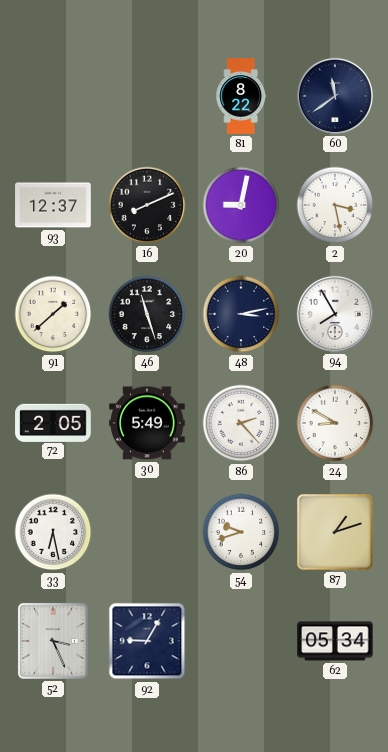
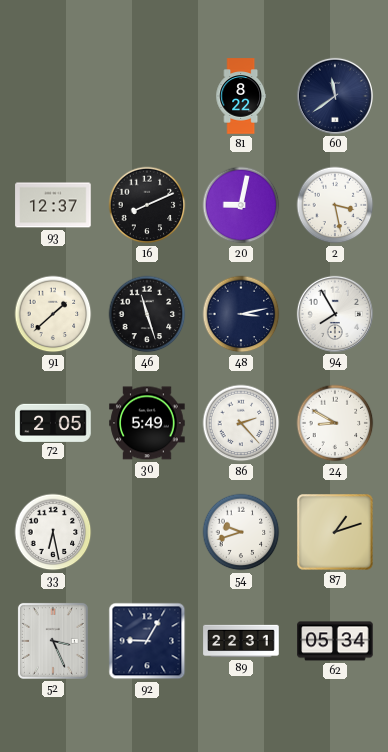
89: none -> 22:31
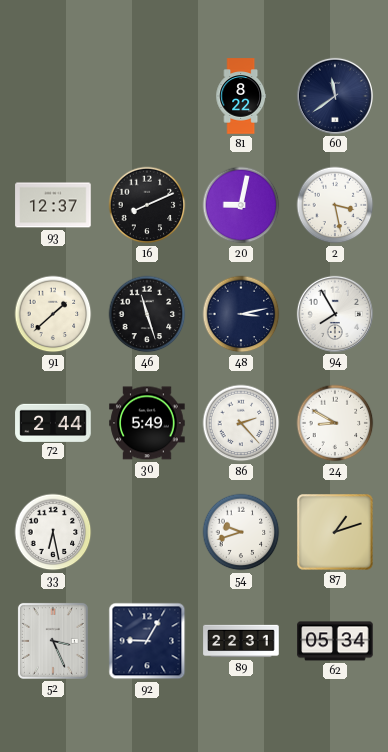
72: 2:05 -> 2:44
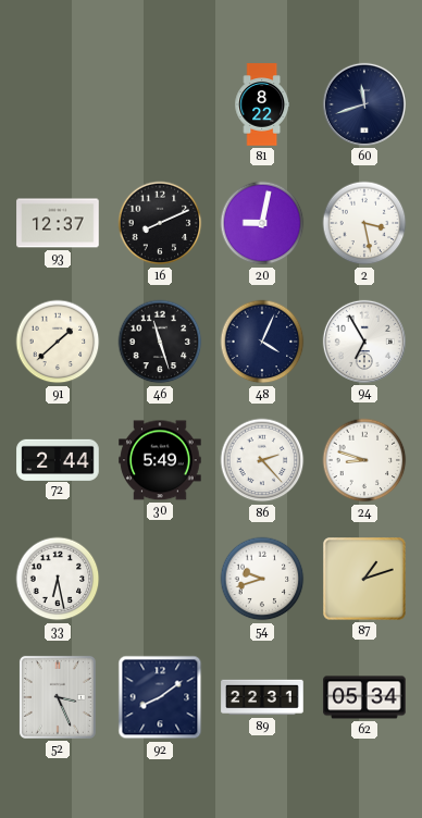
60: 11:39 -> 11:42
48: 3:13 -> 4:04
94: 7:55 -> 6:55
24: 8:50 -> 8:48
92: 9:05 -> 8:09
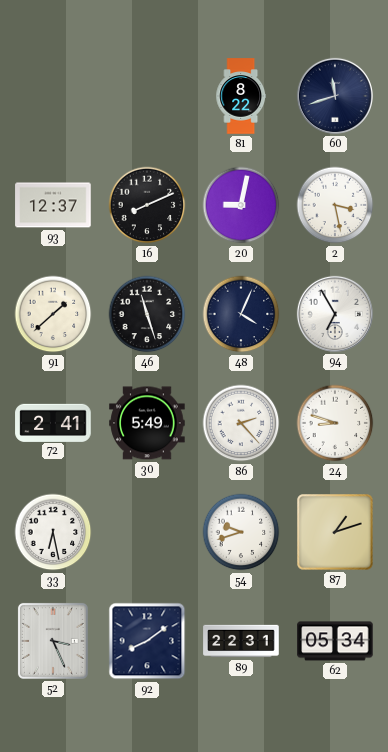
72: 2:44 -> 2:41
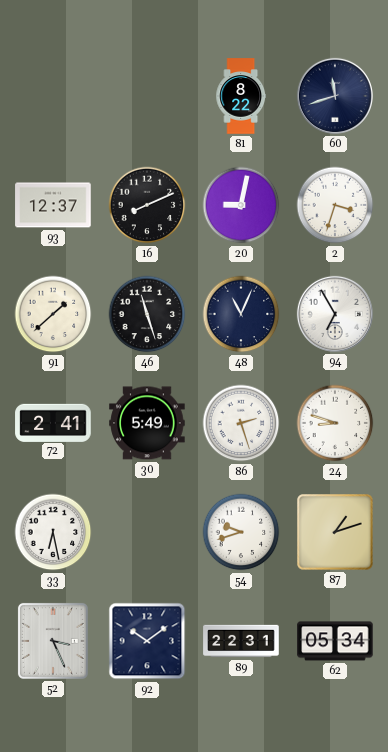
2: 3:28 -> 3:33
48: 4:04 -> 11:04
86: 2:23 -> 2:27
92: 8:09 -> 10:09
